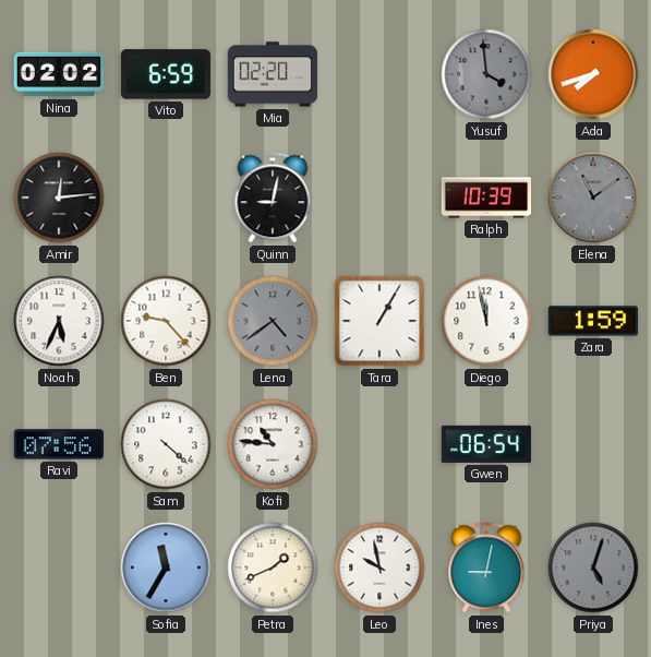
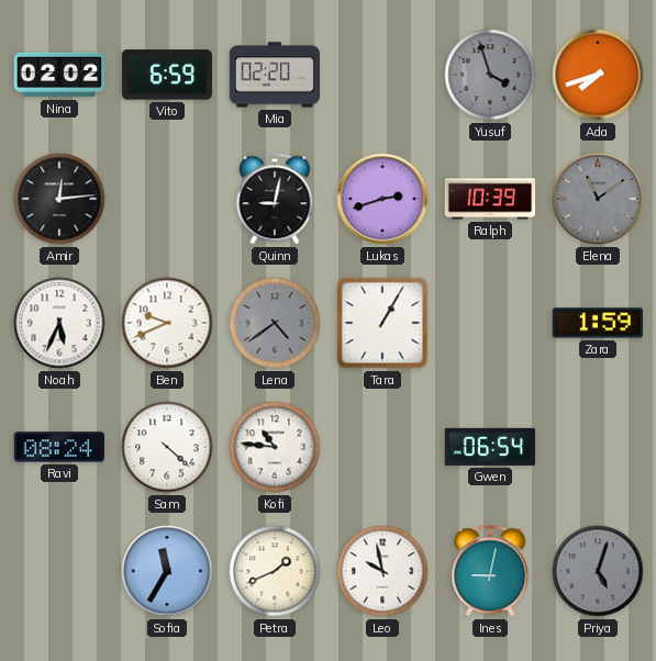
Yusuf: 3:59 -> 3:57
Lukas: none -> 2:42
Ben: 9:23 -> 9:41
Diego: 11:58 -> none
Ravi: 07:56 -> 08:24
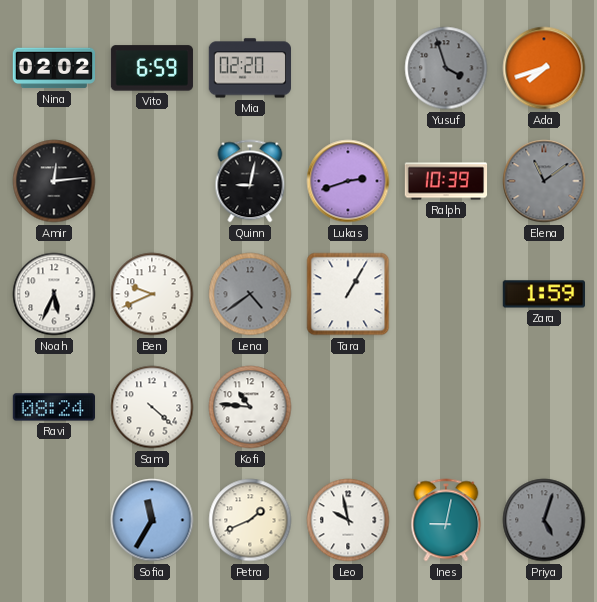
Gwen: 06:54 -> none
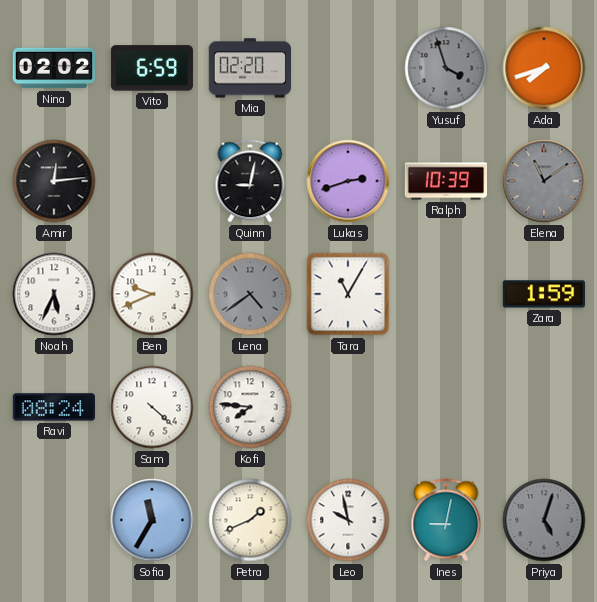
Tara: 1:05 -> 11:05
Kofi: 10:46 -> 7:46
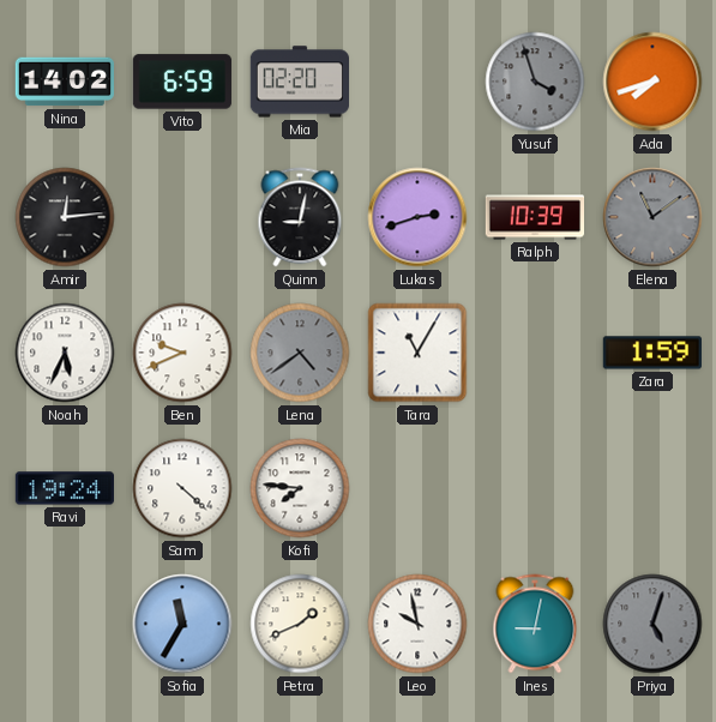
Nina: 02:02 -> 14:02
Ravi: 08:24 -> 19:24
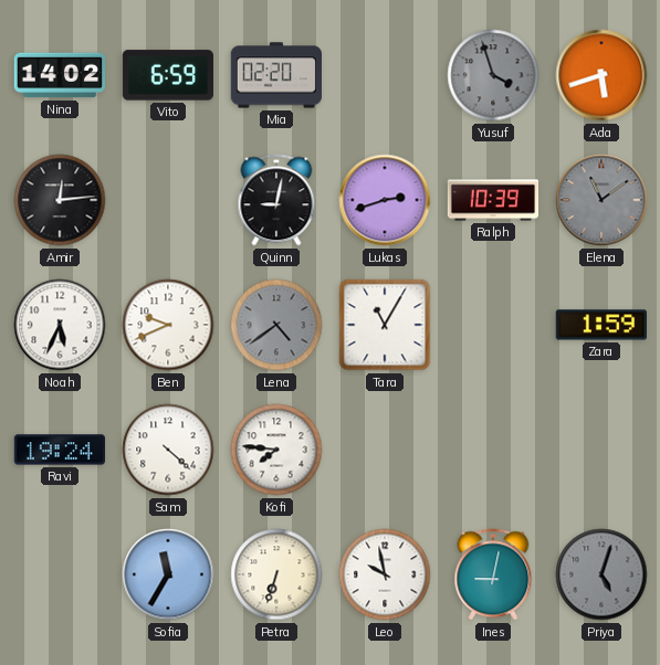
Ada: 7:42 -> 5:42
Petra: 1:41 -> 6:33
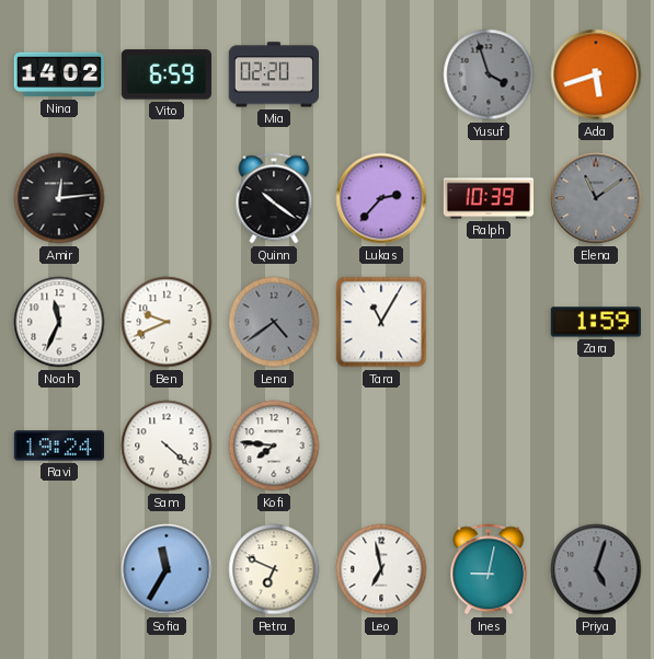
Quinn: 9:02 -> 10:21
Lukas: 2:42 -> 2:37
Noah: 5:34 -> 11:34
Petra: 6:33 -> 6:49
Leo: 9:58 -> 6:58
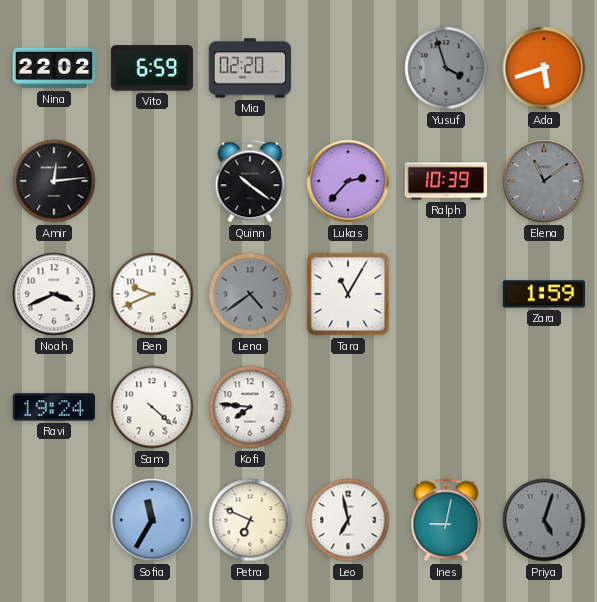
Nina: 14:02 -> 22:02
Noah: 11:34 -> 3:41
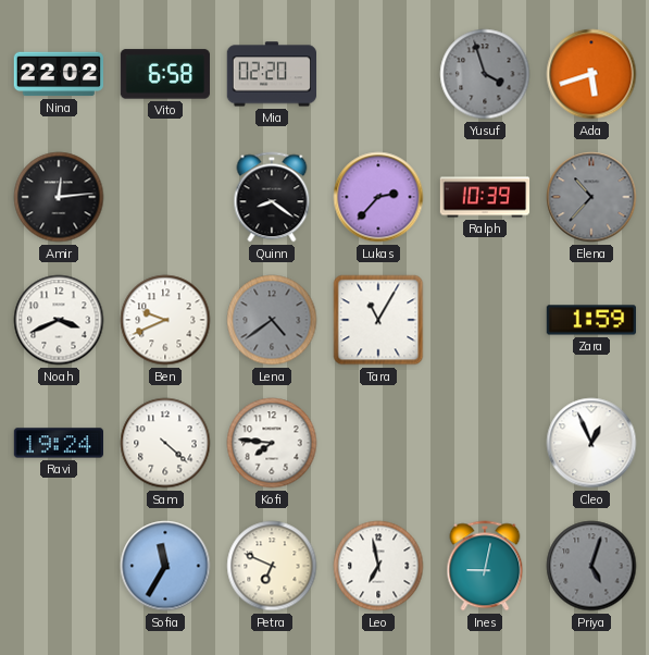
Vito: 6:59 -> 6:58
Quinn: 10:21 -> 8:21
Elena: 11:09 -> 10:37
Cleo: none -> 12:56
